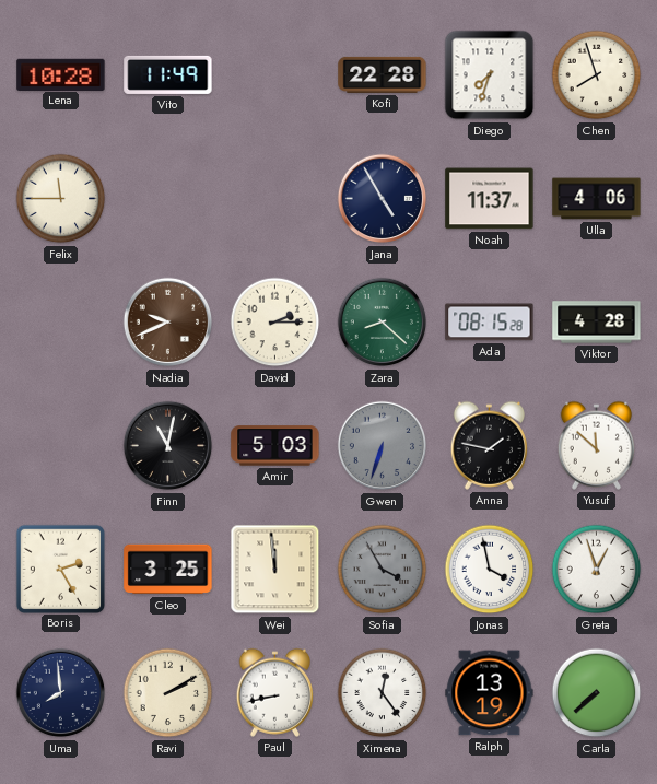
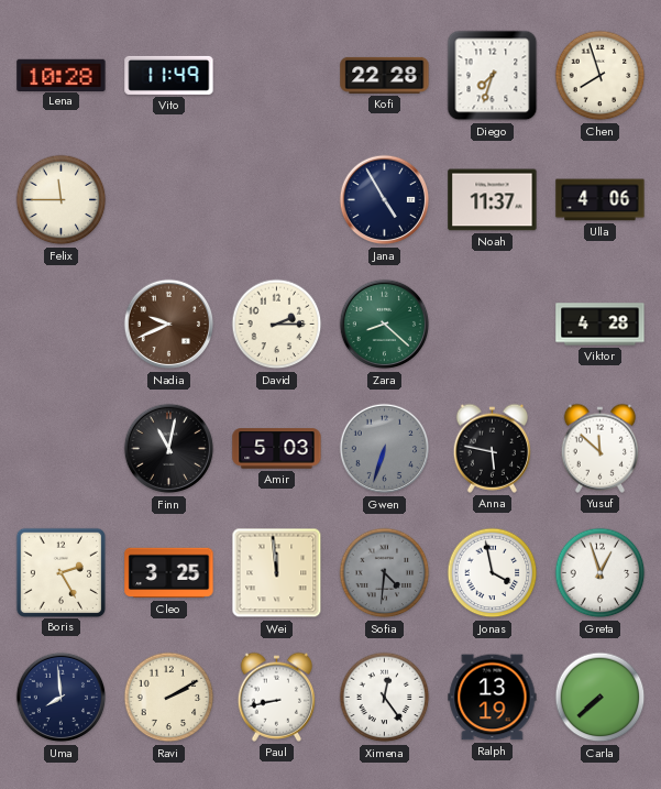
Ada: 08:15 -> none
Anna: 1:47 -> 5:47
Sofia: 3:55 -> 4:31
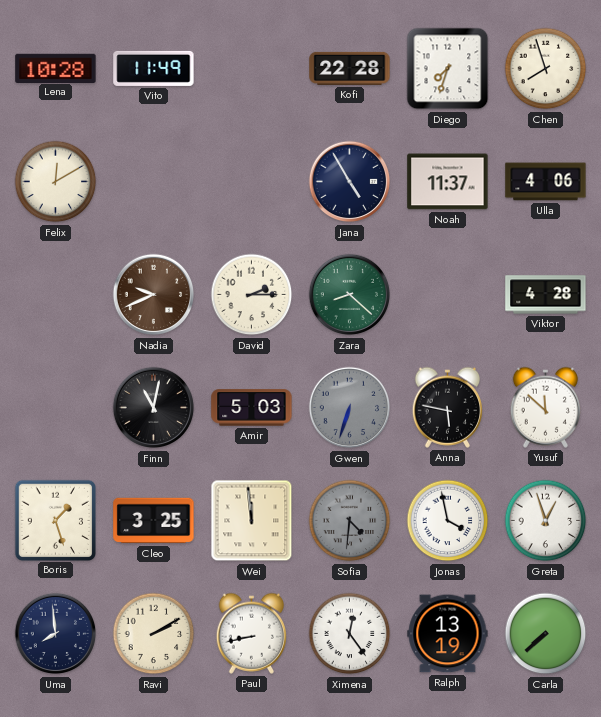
Felix: 11:45 -> 12:10
Boris: 2:25 -> 1:27
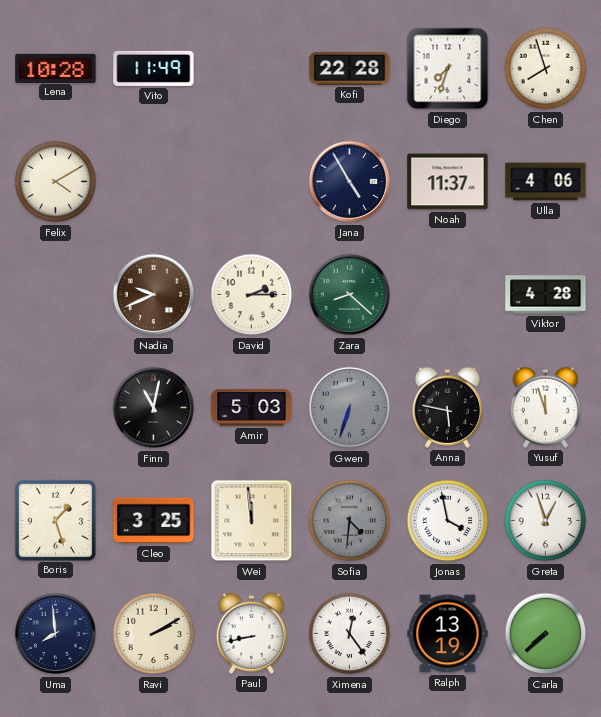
Felix: 12:10 -> 4:10
Yusuf: 11:52 -> 11:57
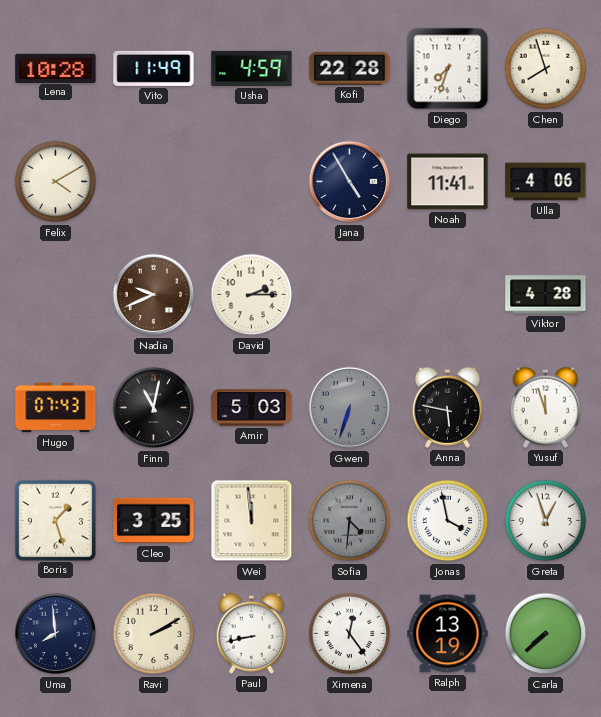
Usha: none -> 4:59
Noah: 11:37 -> 11:41
Zara: 8:22 -> none
Hugo: none -> 07:43
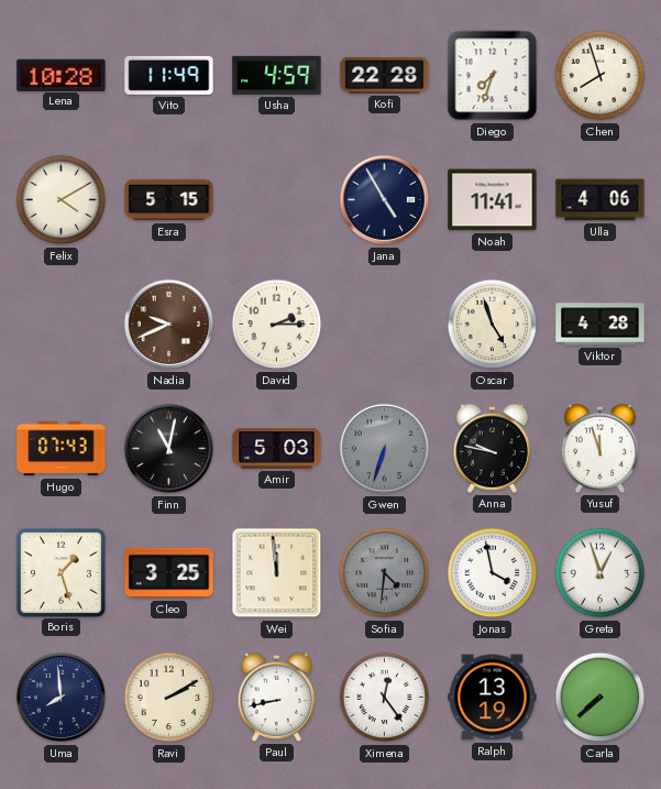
Esra: none -> 5:15
Oscar: none -> 4:57
Anna: 5:47 -> 9:47
